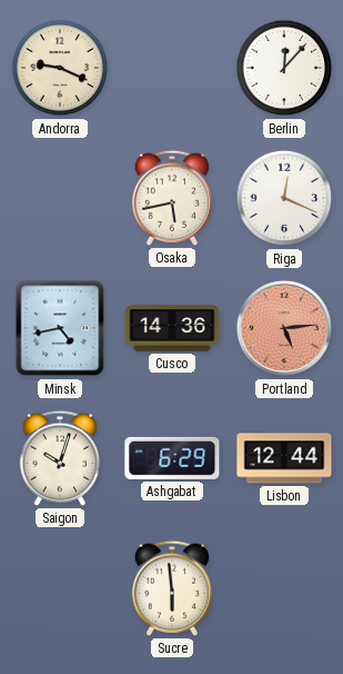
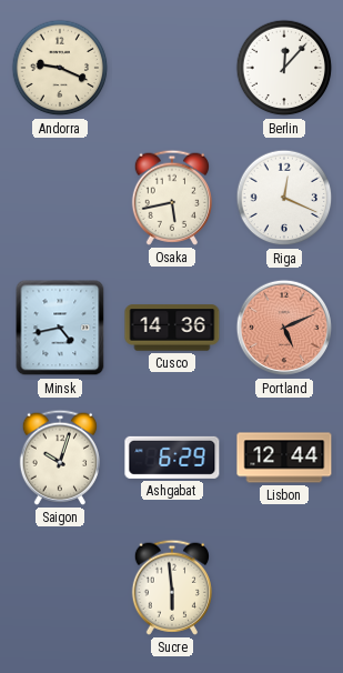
Portland: 5:14 -> 5:11
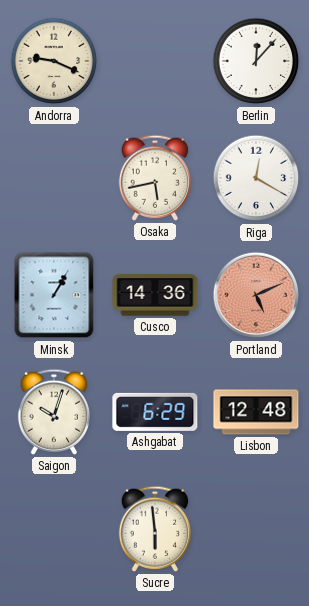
Riga: 12:19 -> 12:20
Minsk: 4:43 -> 1:05
Lisbon: 12:44 -> 12:48
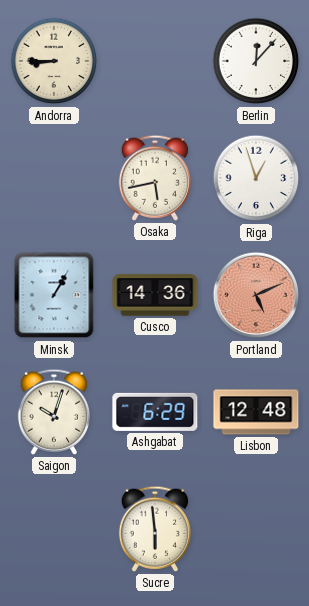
Andorra: 9:19 -> 8:45
Riga: 12:20 -> 12:57
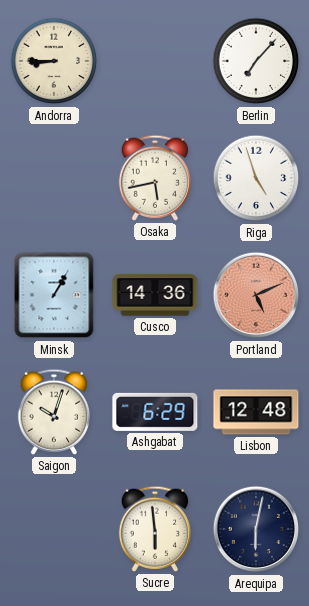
Berlin: 12:07 -> 7:07
Riga: 12:57 -> 4:57
Arequipa: none -> 6:02
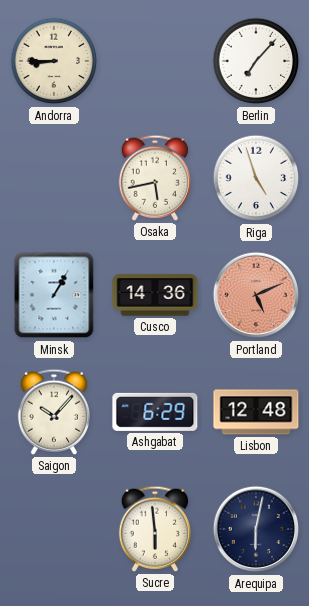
Saigon: 10:03 -> 10:07
